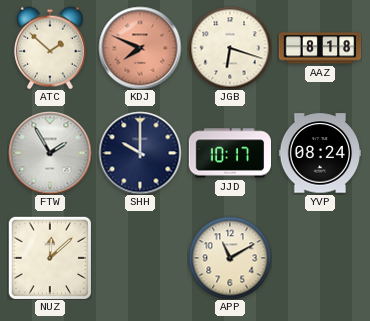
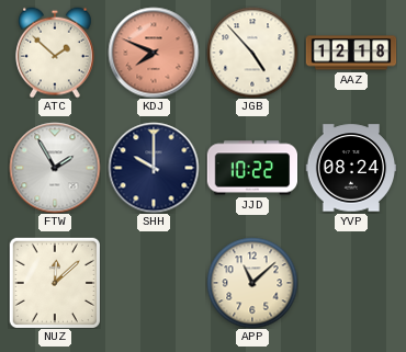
JGB: 6:18 -> 4:53
AAZ: 8:18 -> 12:18
JJD: 10:17 -> 10:22
APP: 11:10 -> 11:08
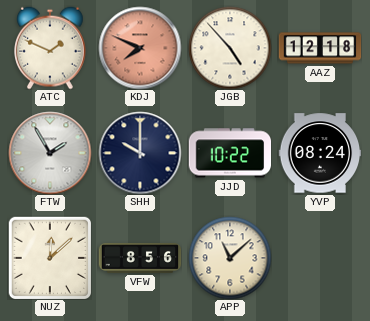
ATC: 1:52 -> 1:49
VFW: none -> 8:56
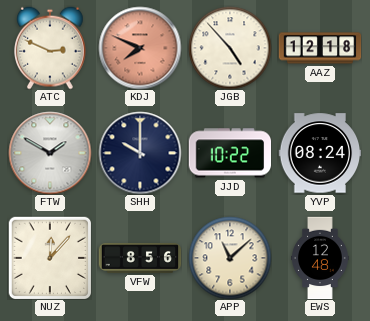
ATC: 1:49 -> 2:49
FTW: 1:55 -> 1:50
NUZ: 12:08 -> 12:07
EWS: none -> 12:48
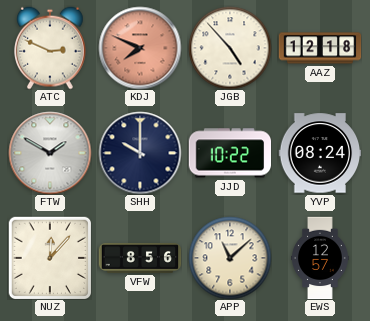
EWS: 12:48 -> 12:57
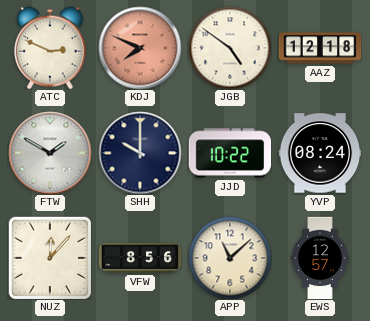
JGB: 4:53 -> 4:51
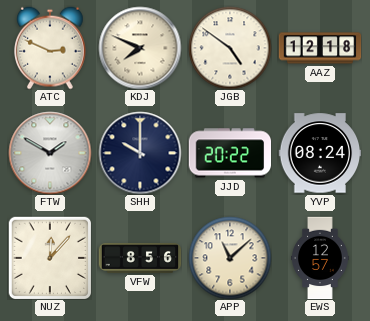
KDJ dial: salmon -> cream
JJD: 10:22 -> 20:22
